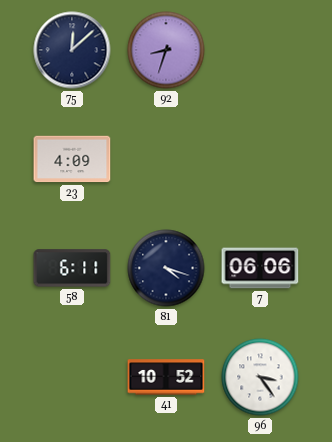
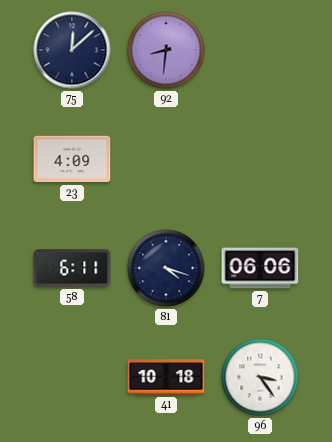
92: 8:33 -> 8:31
41: 10:52 -> 10:18
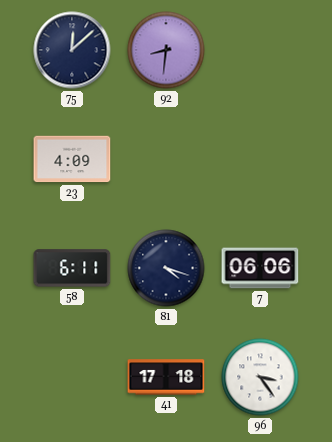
41: 10:18 -> 17:18
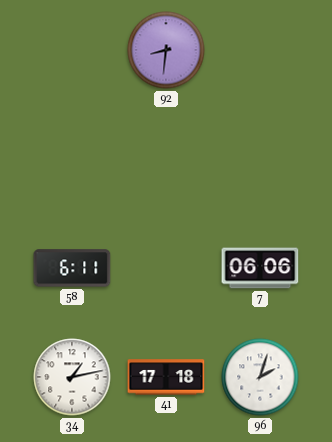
75: 12:08 -> none
23: 4:09 -> none
81: 4:18 -> none
34: none -> 1:13
96: 3:24 -> 2:03
